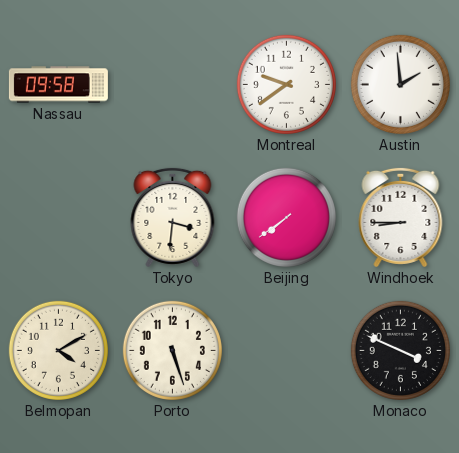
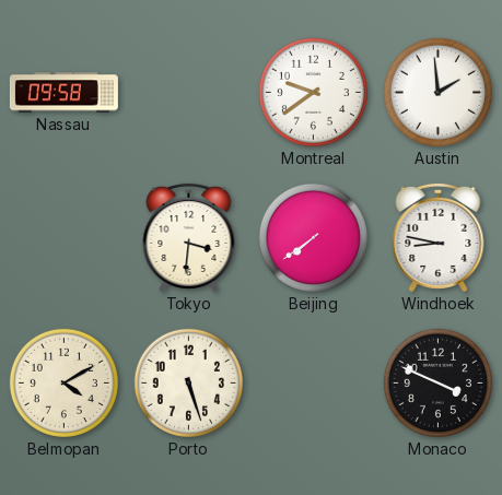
Windhoek: 8:45 -> 8:47
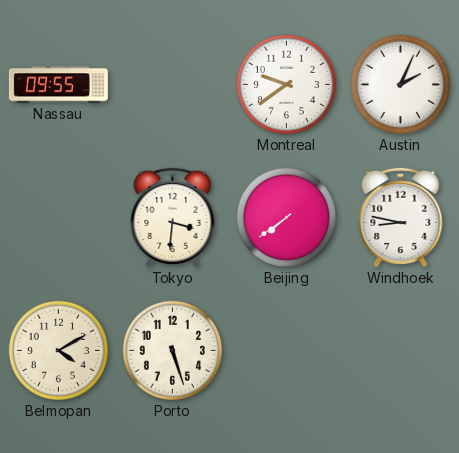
Nassau: 09:58 -> 09:55
Austin: 1:59 -> 2:04
Monaco: 3:49 -> none
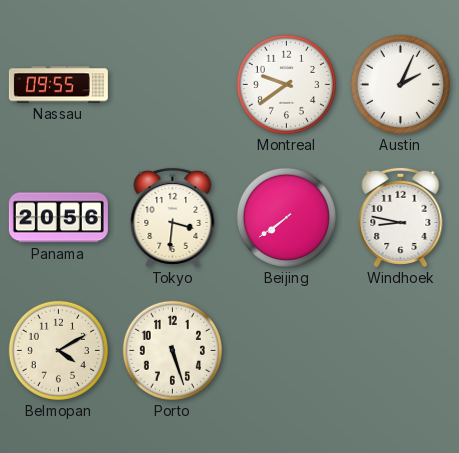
Panama: none -> 20:56
